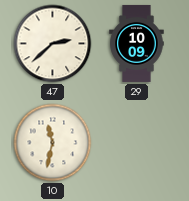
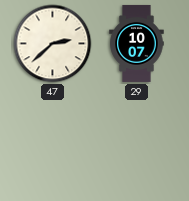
29: 10:09 -> 10:07
10: 11:32 -> none
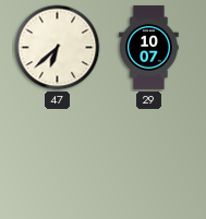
47: 2:38 -> 6:38
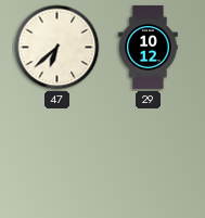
29: 10:07 -> 10:12
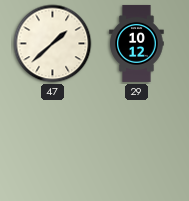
47: 6:38 -> 1:38
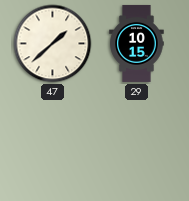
29: 10:12 -> 10:15
